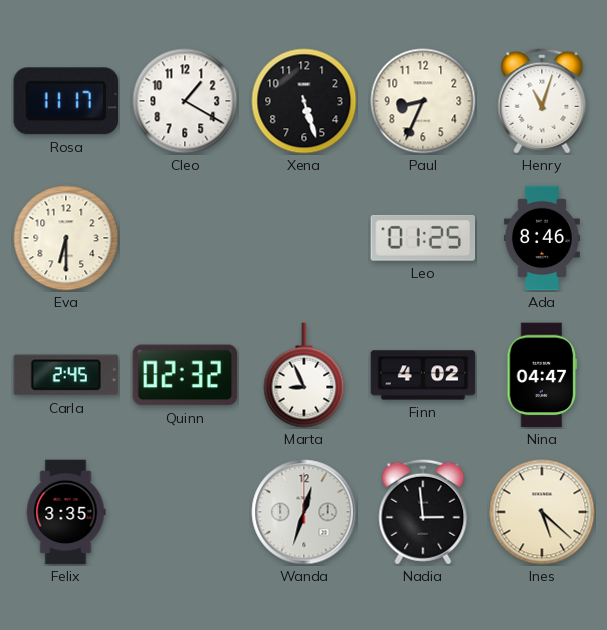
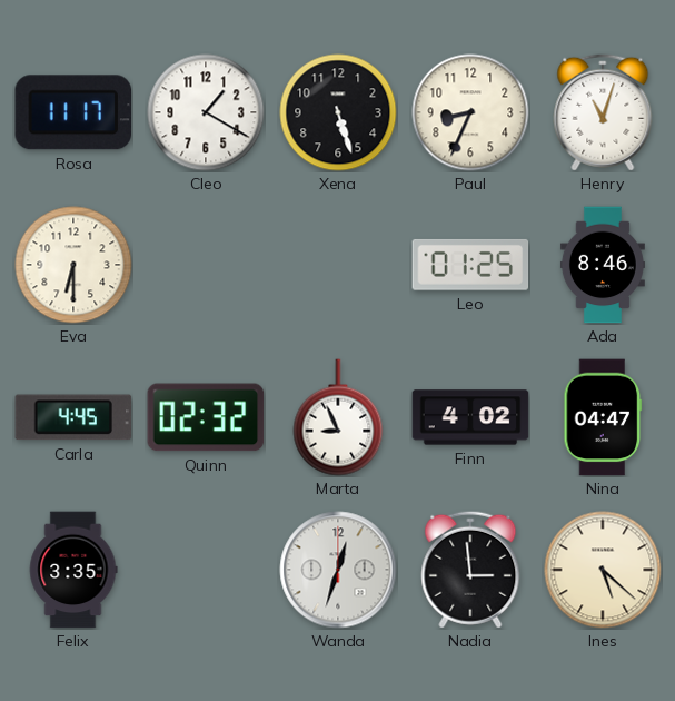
Carla: 2:45 -> 4:45
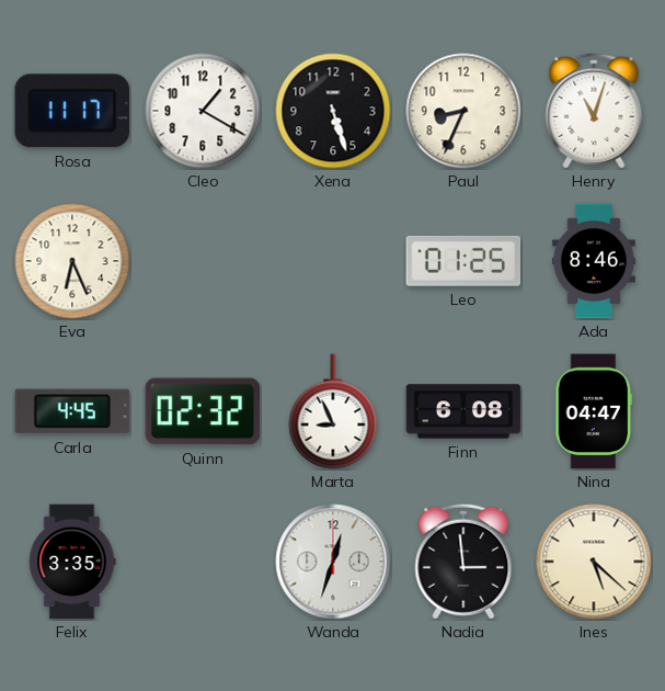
Eva: 6:30 -> 6:26
Finn: 4:02 -> 6:08
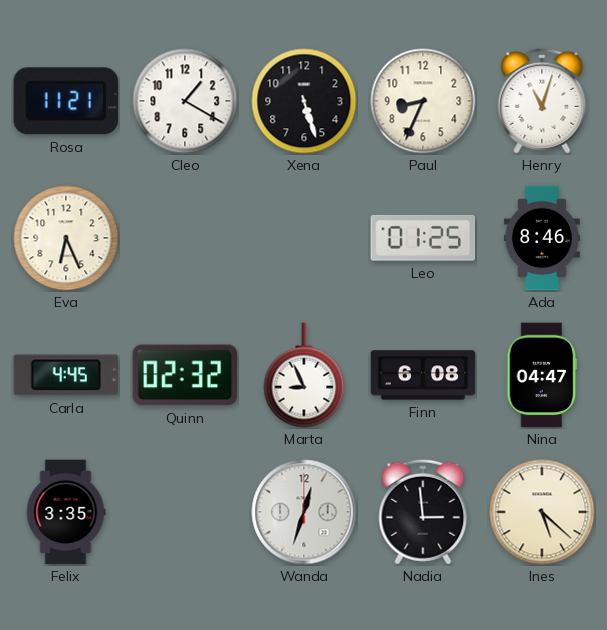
Rosa: 11:17 -> 11:21
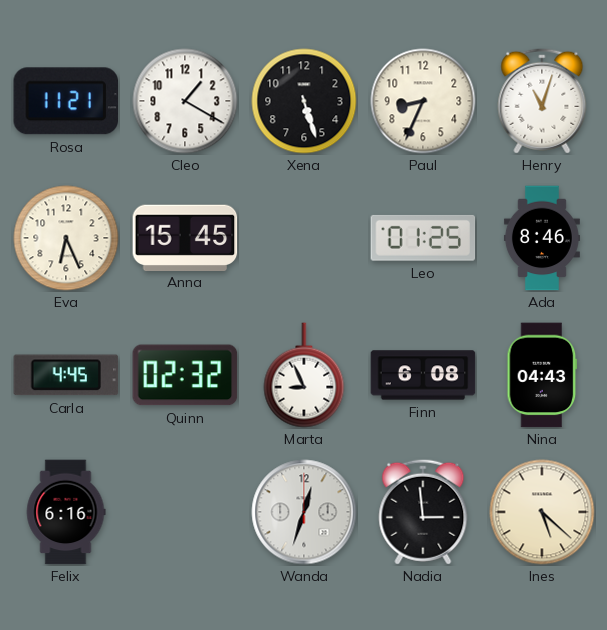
Anna: none -> 15:45
Nina: 04:47 -> 04:43
Felix: 3:35 -> 6:16
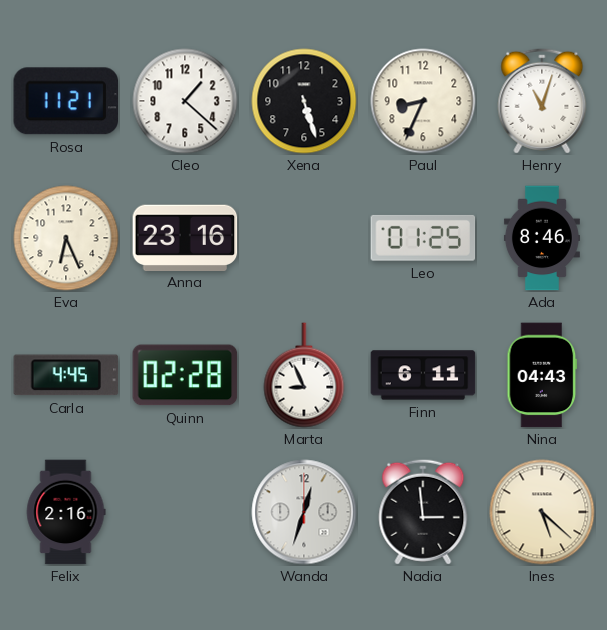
Cleo: 1:20 -> 1:22
Anna: 15:45 -> 23:16
Quinn: 02:32 -> 02:28
Finn: 6:08 -> 6:11
Felix: 6:16 -> 2:16
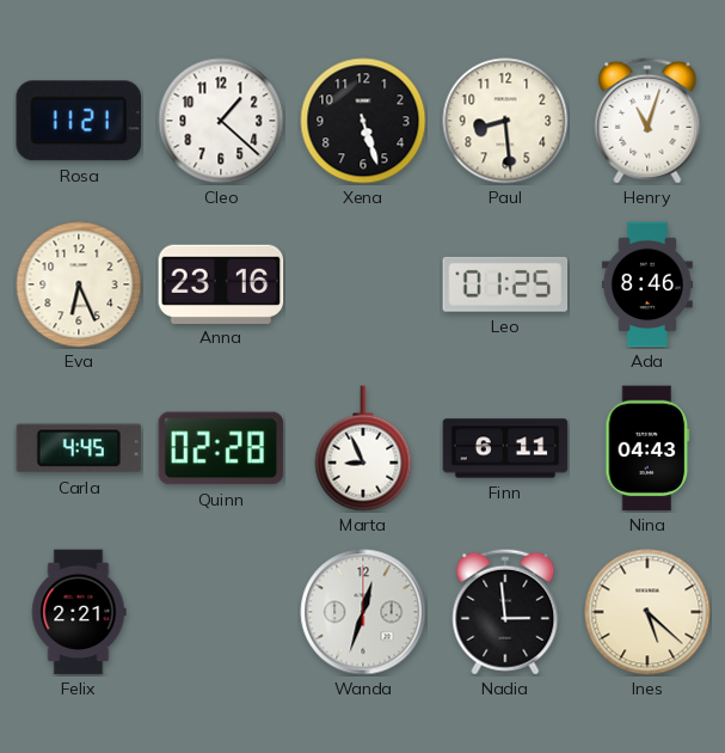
Paul: 8:34 -> 8:29
Felix: 2:16 -> 2:21
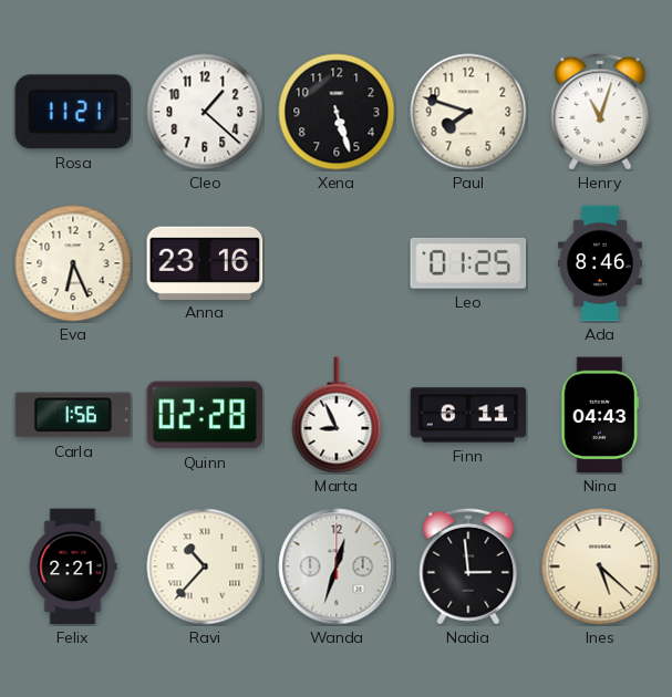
Paul: 8:29 -> 7:48
Carla: 4:45 -> 1:56
Ravi: none -> 10:37
